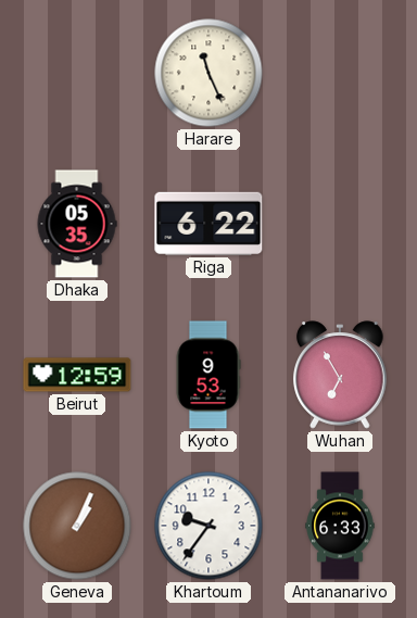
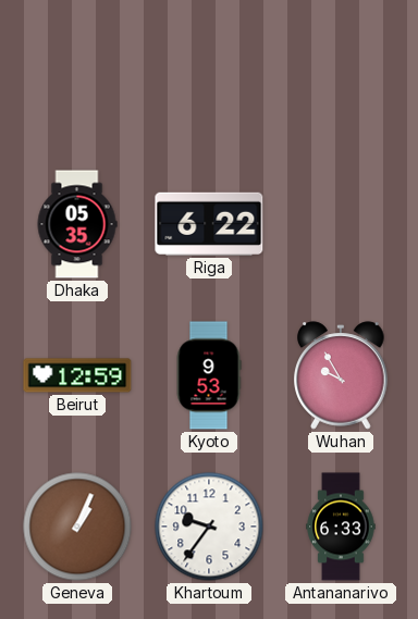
Harare: 11:26 -> none
Wuhan: 6:55 -> 9:55
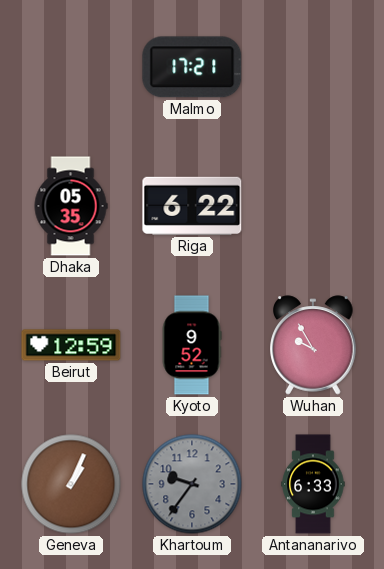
Malmo: none -> 17:21
Kyoto: 9:53 -> 9:52
Khartoum dial: white -> grey
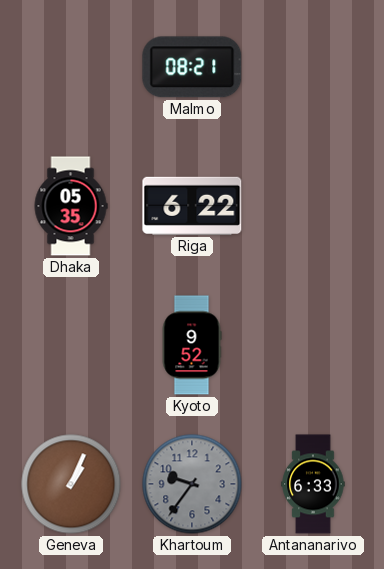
Malmo: 17:21 -> 08:21
Beirut: 12:59 -> none
Wuhan: 9:55 -> none
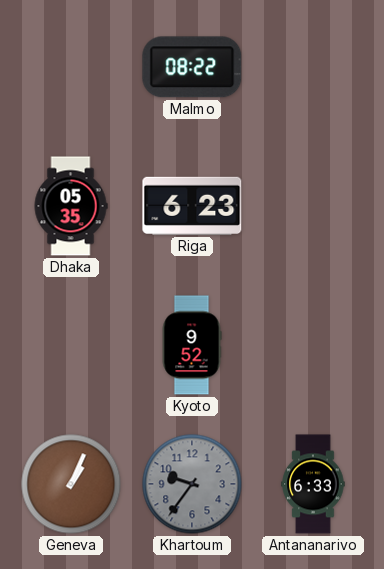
Malmo: 08:21 -> 08:22
Riga: 6:22 -> 6:23
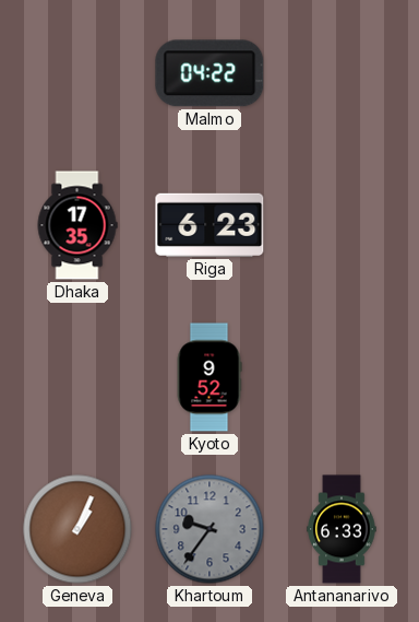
Malmo: 08:22 -> 04:22
Dhaka: 05:35 -> 17:35
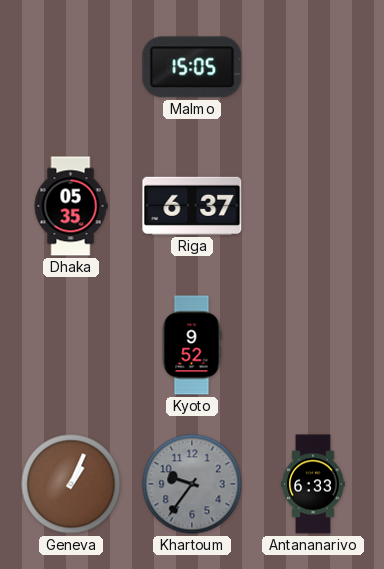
Malmo: 04:22 -> 15:05
Dhaka: 17:35 -> 05:35
Riga: 6:23 -> 6:37
